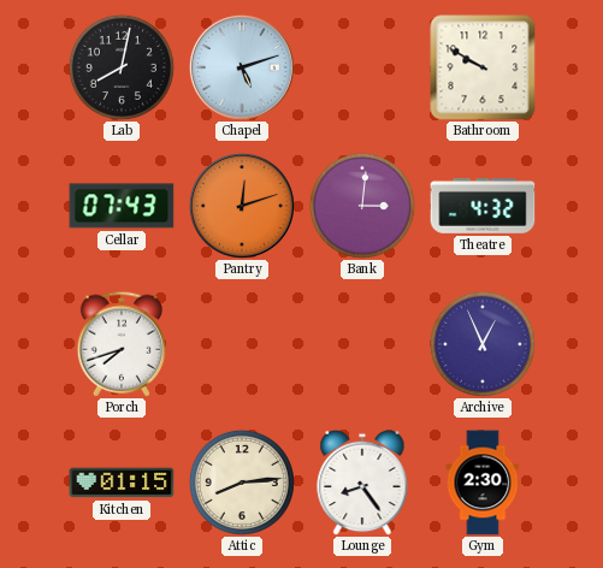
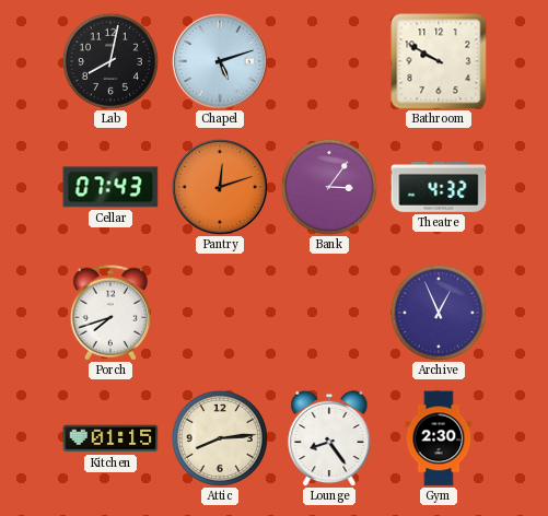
Bank: 3:01 -> 3:06
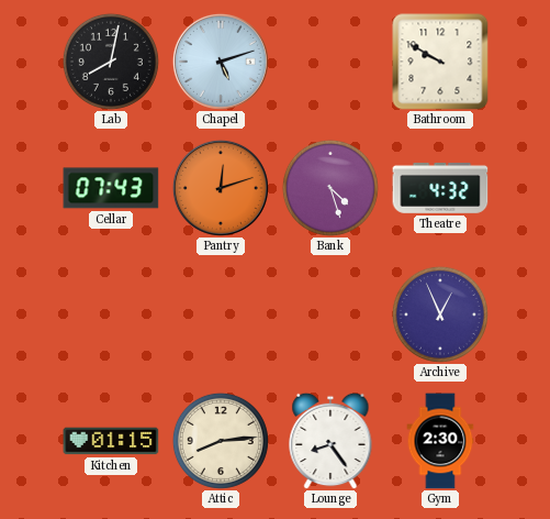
Bank: 3:06 -> 4:27
Porch: 7:42 -> none
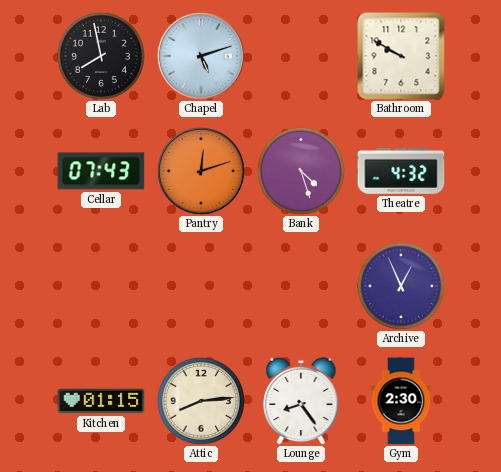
Lab: 8:02 -> 7:58
